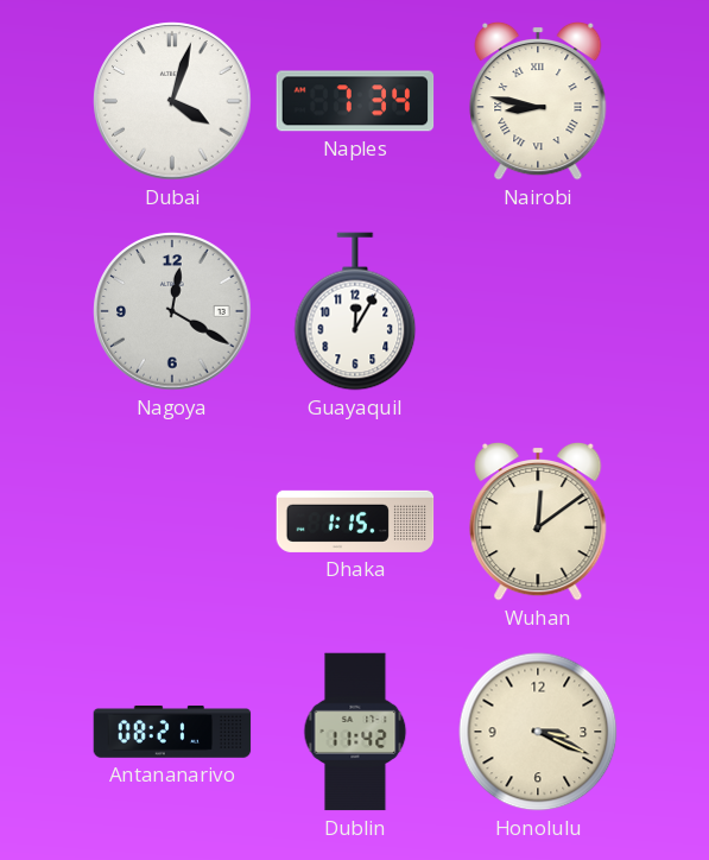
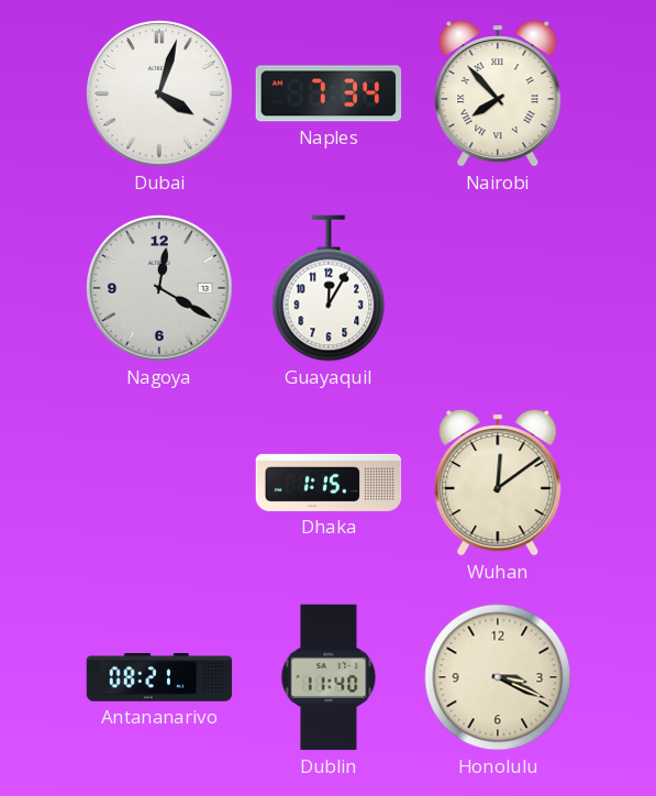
Nairobi: 8:47 -> 7:53
Dublin: 11:42 -> 11:40
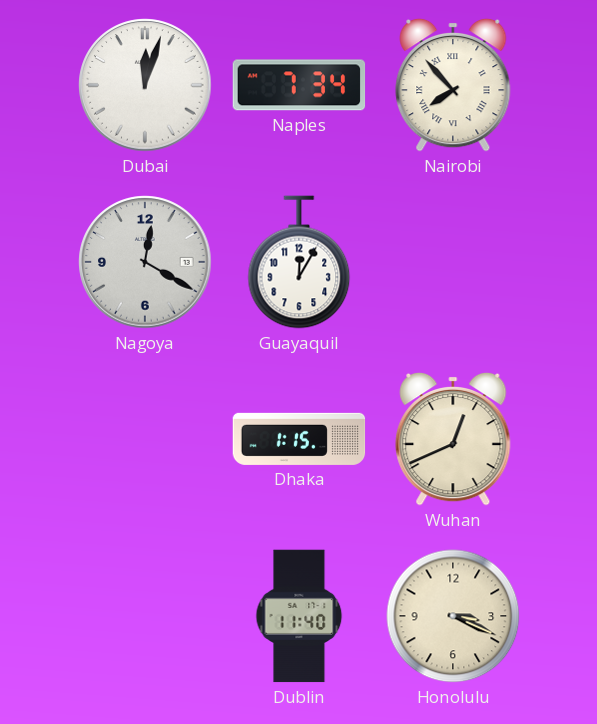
Dubai: 4:03 -> 12:03
Wuhan: 12:09 -> 12:41
Antananarivo: 08:21 -> none
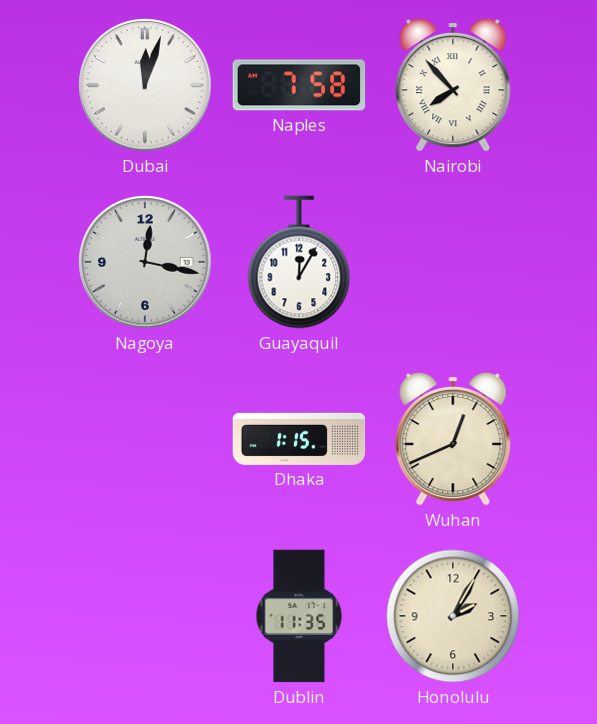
Naples: 7:34 -> 7:58
Nagoya: 12:20 -> 12:17
Dublin: 11:40 -> 11:35
Honolulu: 3:19 -> 2:05
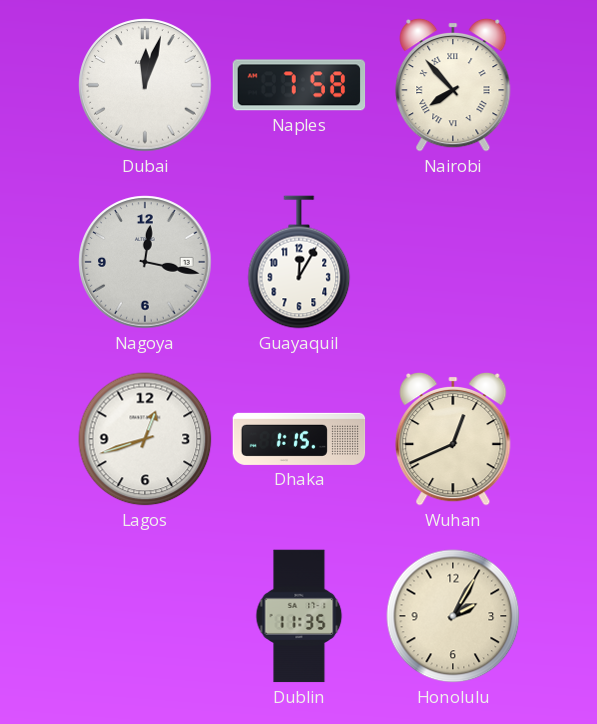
Lagos: none -> 12:42
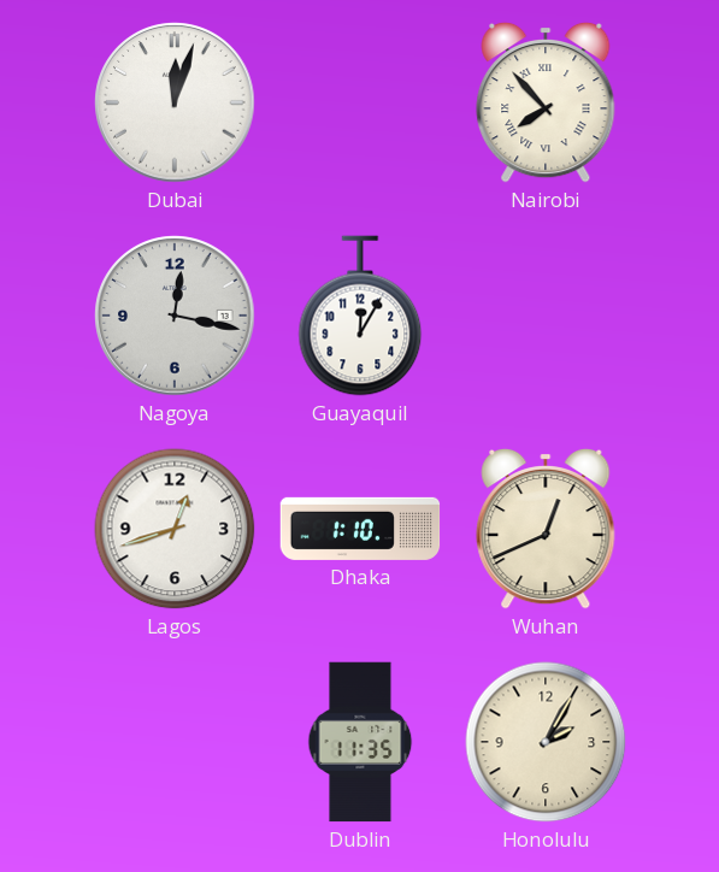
Naples: 7:58 -> none
Dhaka: 1:15 -> 1:10
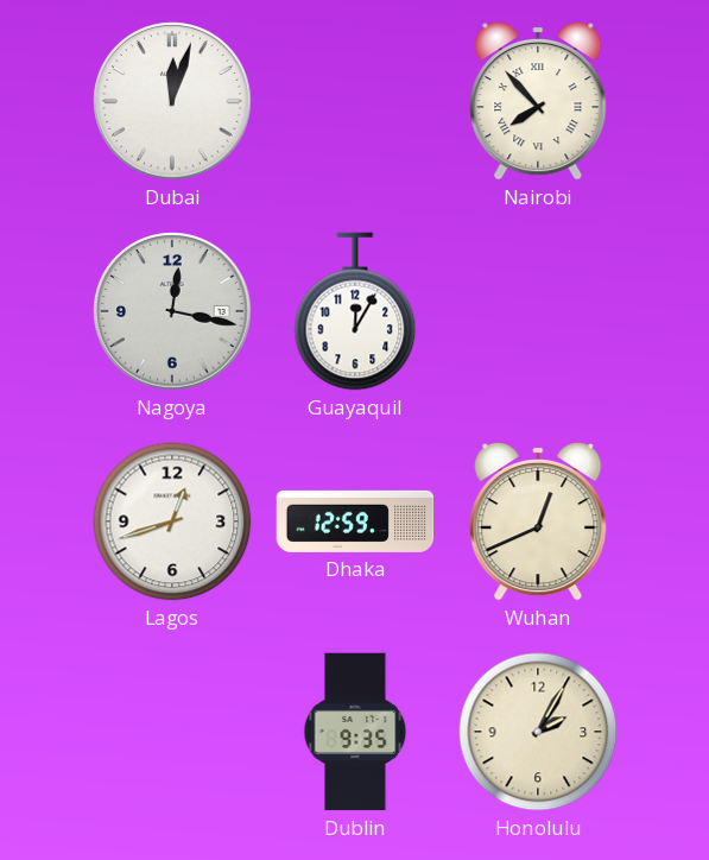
Dhaka: 1:10 -> 12:59
Dublin: 11:35 -> 9:35
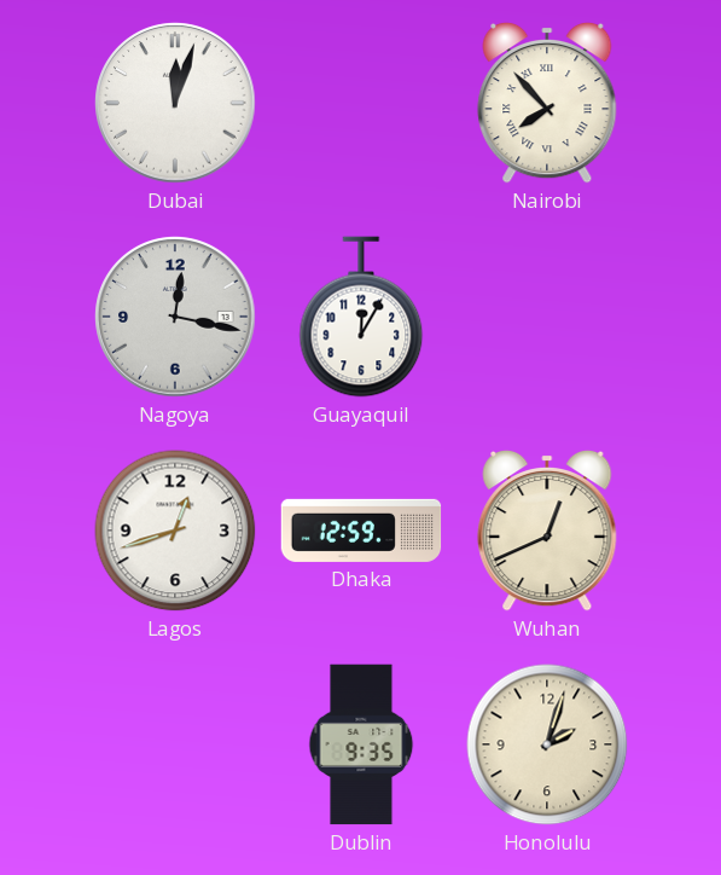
Honolulu: 2:05 -> 2:03
